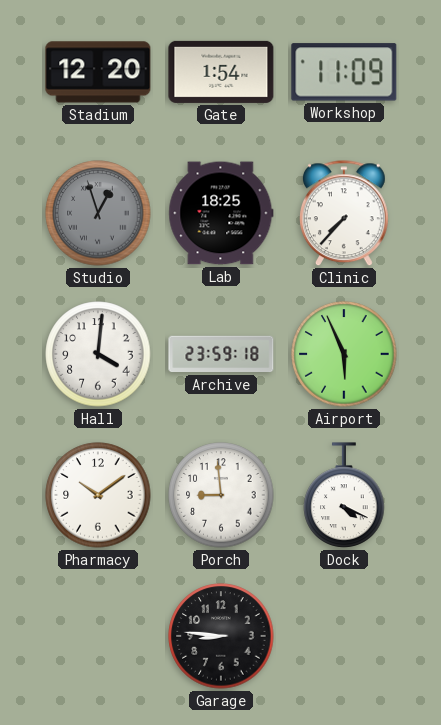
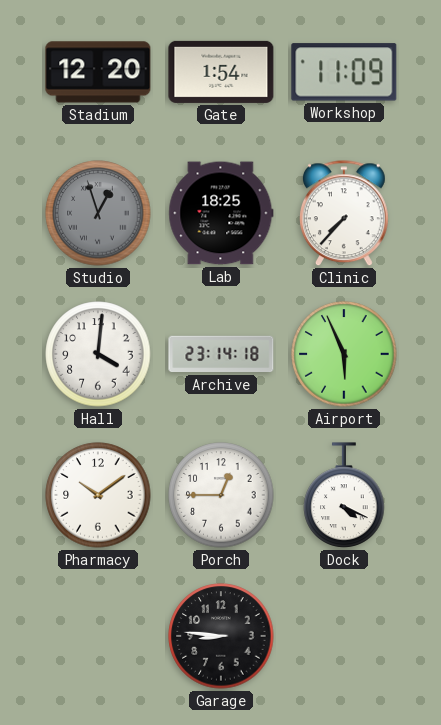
Archive: 23:59 -> 23:14
Porch: 8:59 -> 12:45
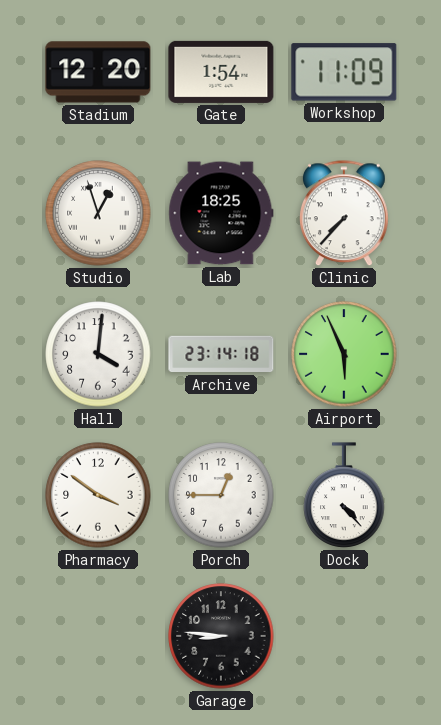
Studio dial: grey -> white
Pharmacy: 10:09 -> 3:51
Dock: 4:19 -> 4:23
